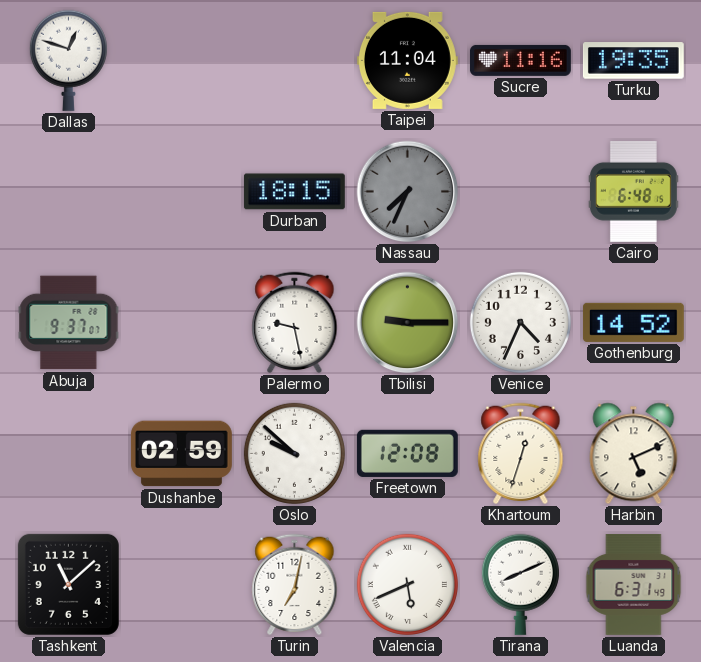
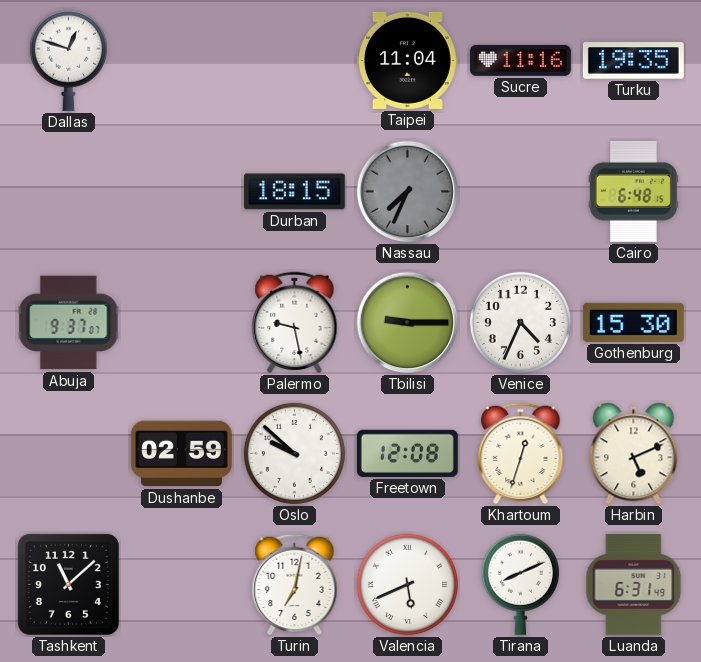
Gothenburg: 14:52 -> 15:30
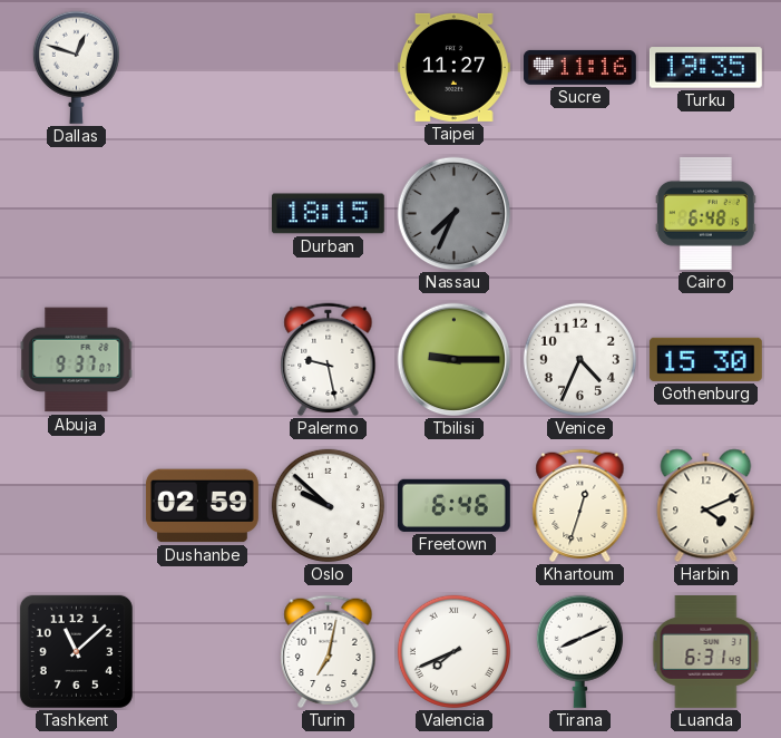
Taipei: 11:04 -> 11:27
Freetown: 12:08 -> 6:46
Harbin: 5:11 -> 4:11
Valencia: 5:41 -> 7:41
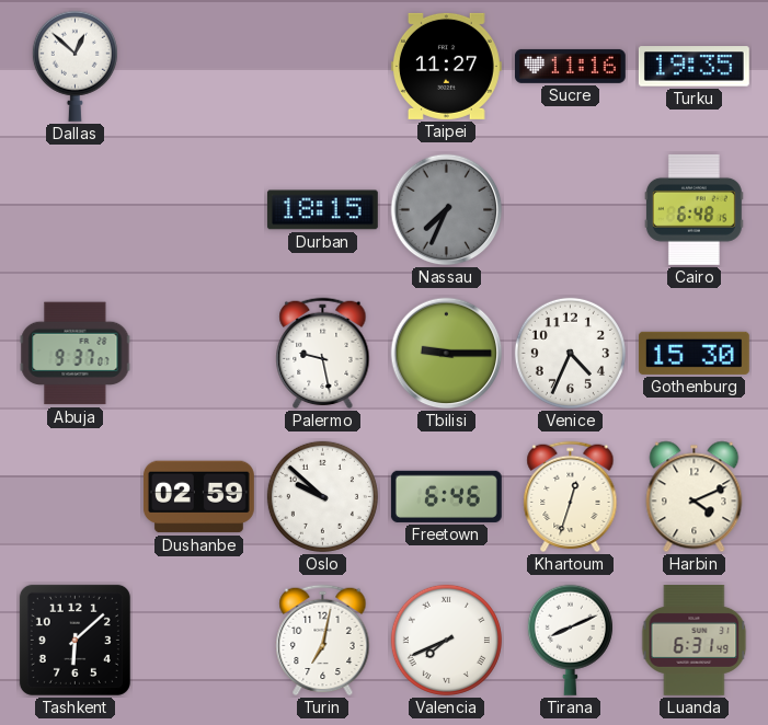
Dallas: 12:48 -> 12:52
Tashkent: 11:08 -> 6:08
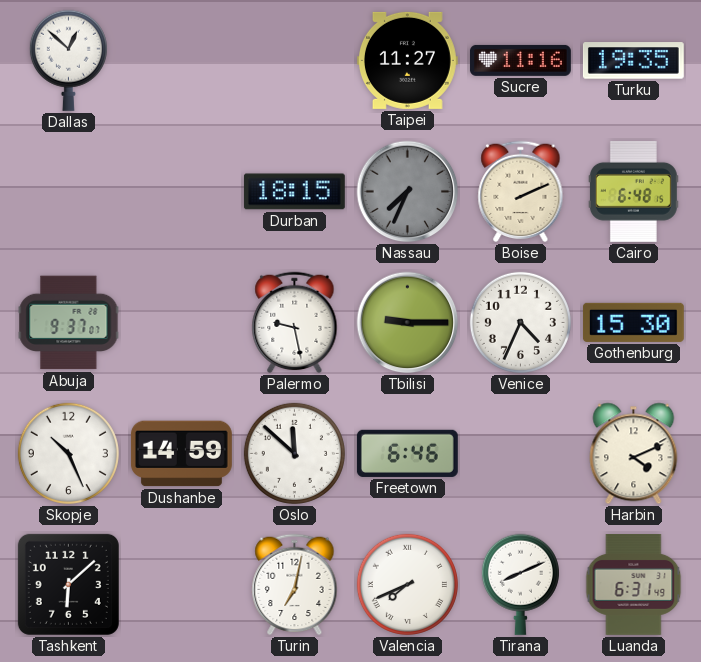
Boise: none -> 2:11
Skopje: none -> 10:26
Dushanbe: 02:59 -> 14:59
Oslo: 9:52 -> 11:52
Khartoum: 12:33 -> none
